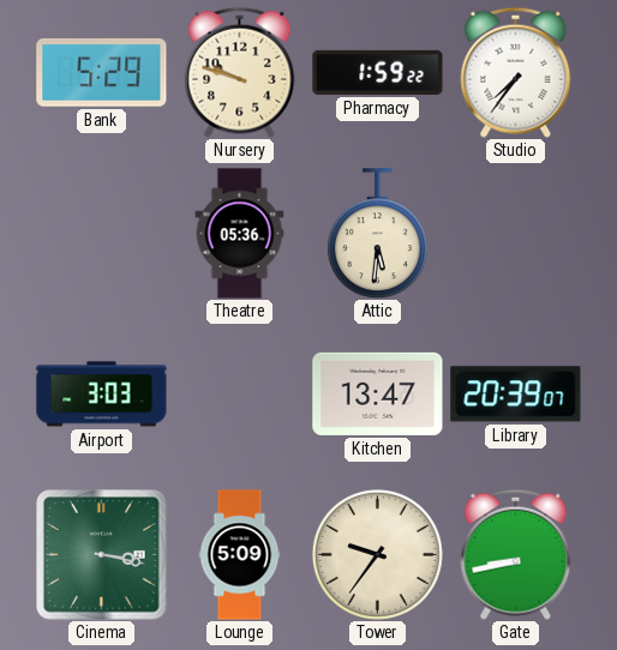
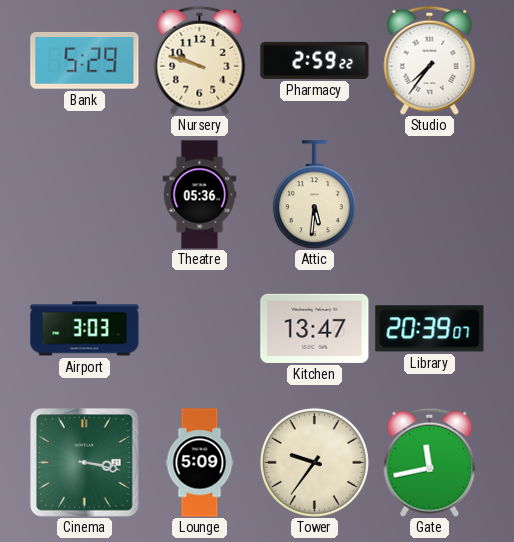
Pharmacy: 1:59 -> 2:59
Gate: 8:43 -> 11:43
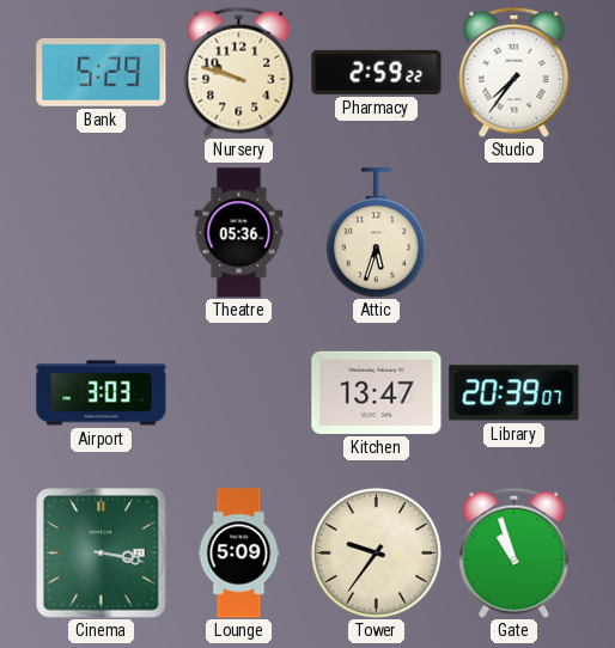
Attic: 5:31 -> 5:33
Gate: 11:43 -> 10:57
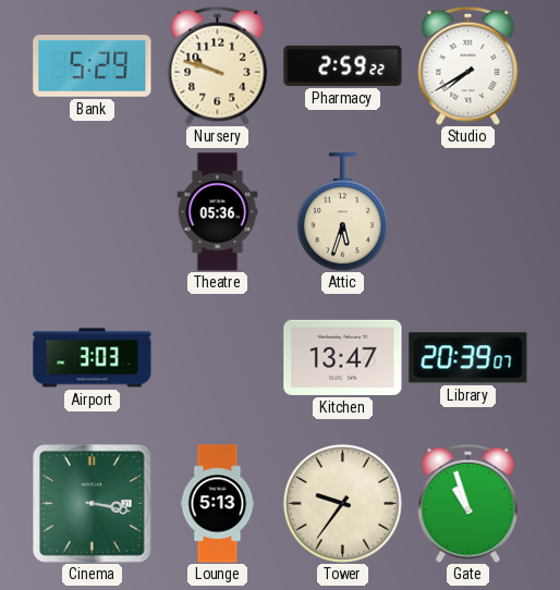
Studio: 7:36 -> 7:40
Lounge: 5:09 -> 5:13
